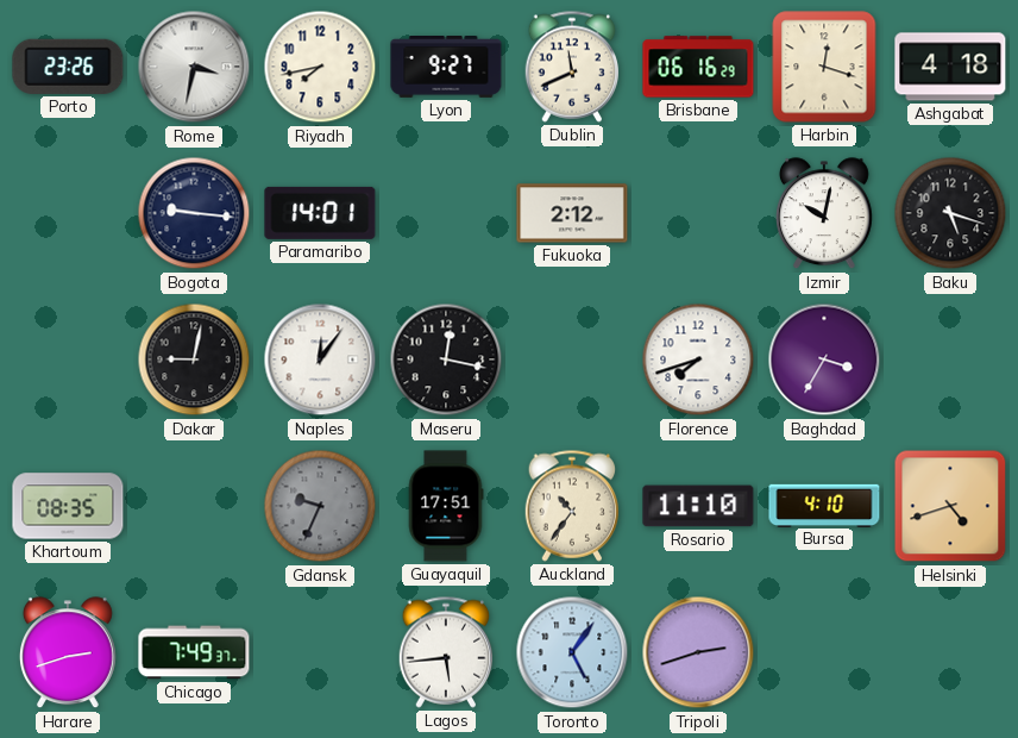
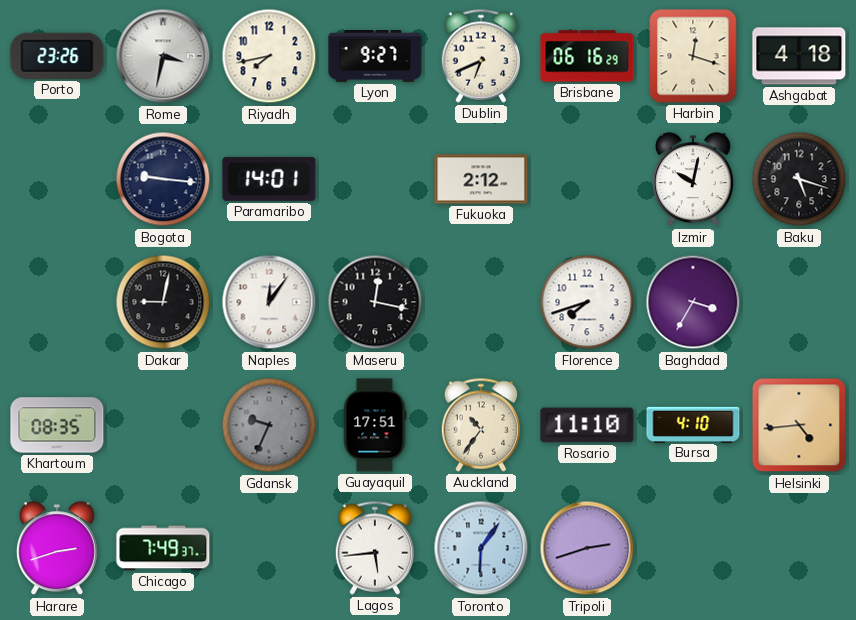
Dublin: 11:41 -> 6:41
Helsinki: 4:42 -> 4:44
Toronto: 5:06 -> 6:06
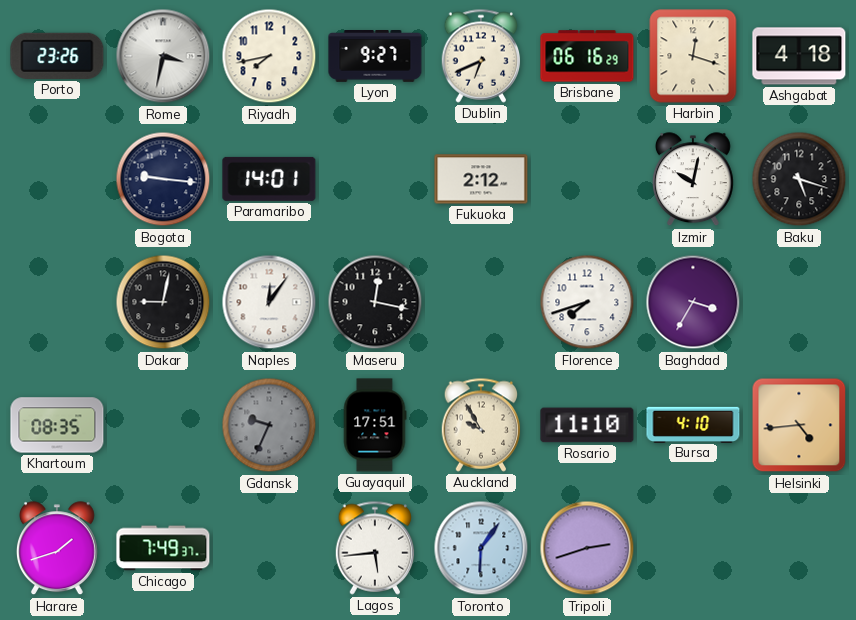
Auckland: 10:36 -> 9:55
Harare: 2:42 -> 1:42
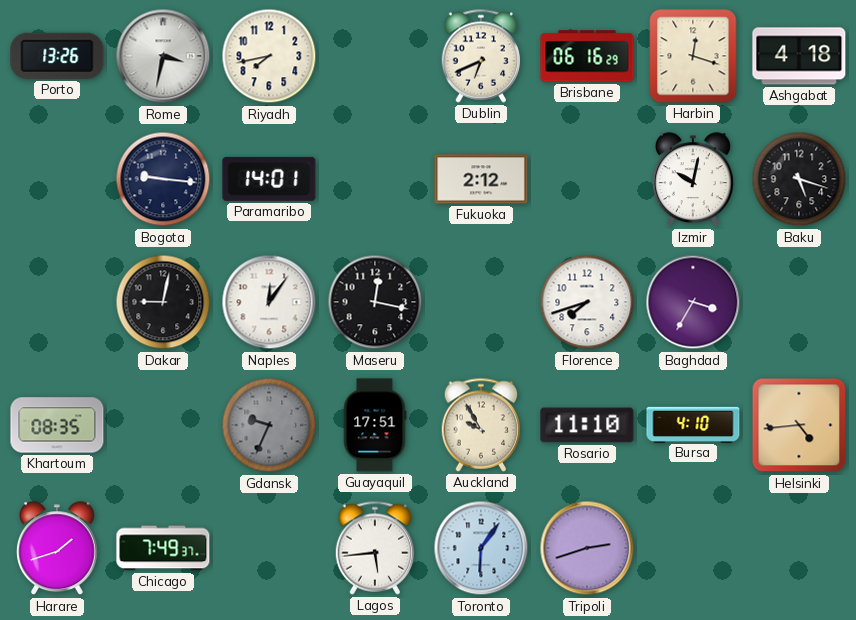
Porto: 23:26 -> 13:26
Lyon: 9:27 -> none
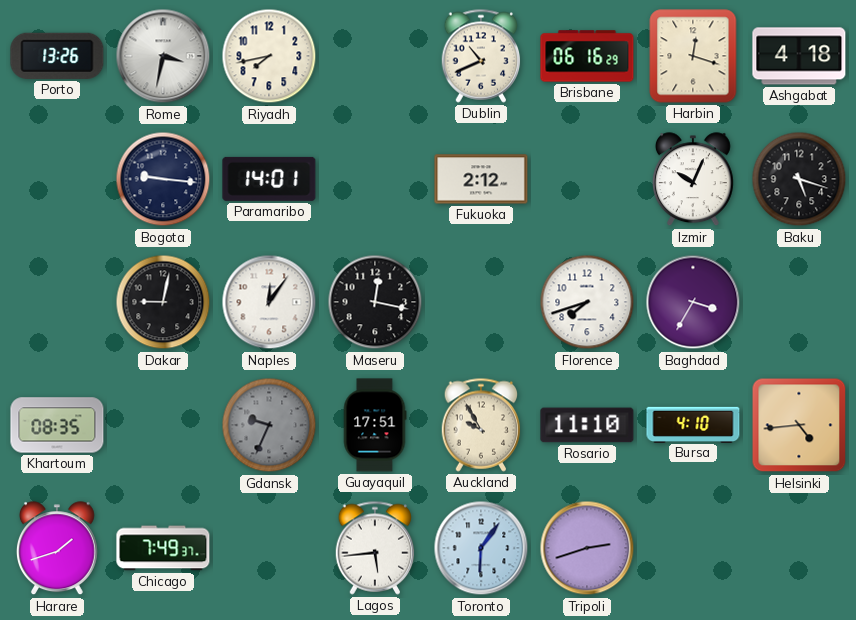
Dublin: 6:41 -> 10:41
Izmir: 10:02 -> 10:04
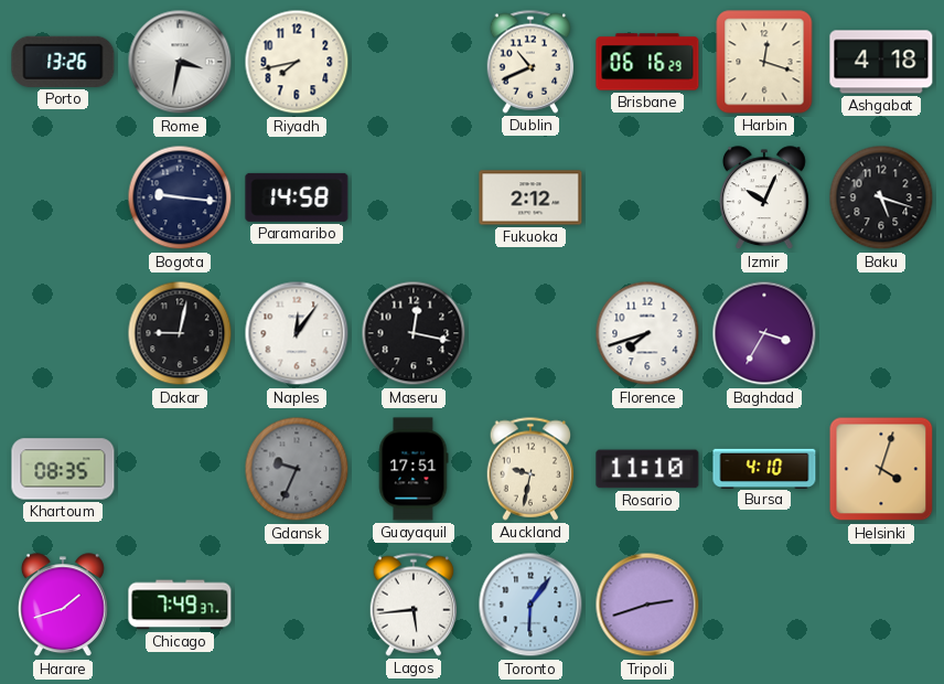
Paramaribo: 14:01 -> 14:58
Auckland: 9:55 -> 9:32
Helsinki: 4:44 -> 4:03
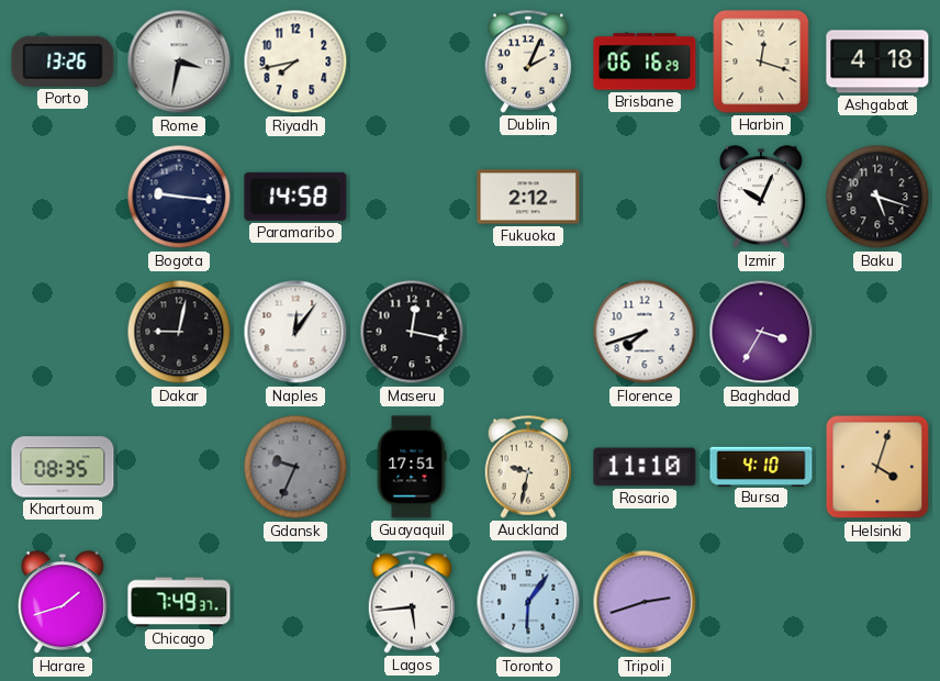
Dublin: 10:41 -> 2:04
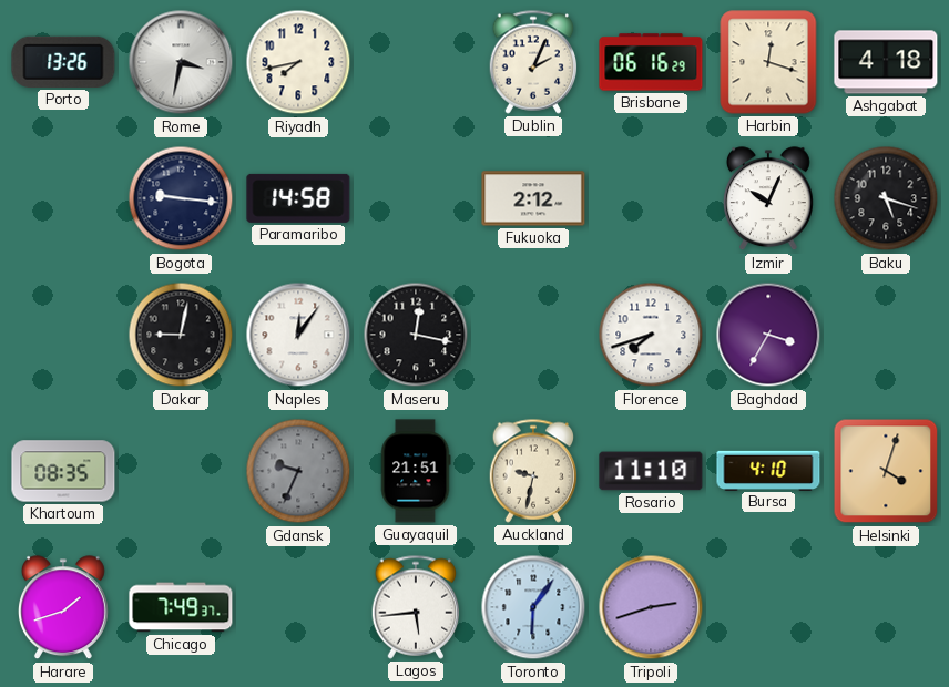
Guayaquil: 17:51 -> 21:51
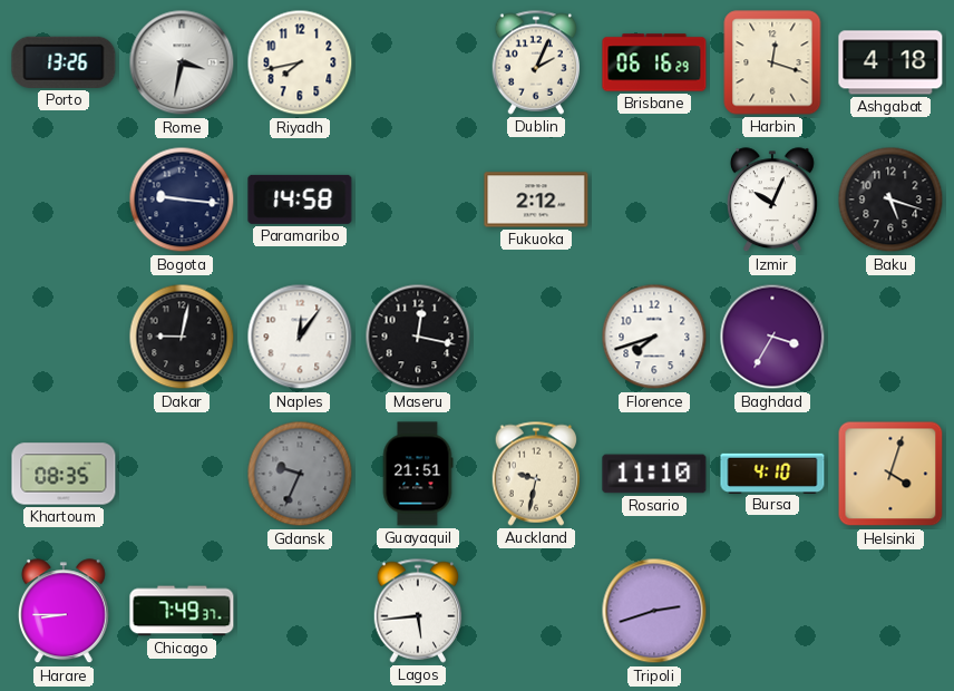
Harare: 1:42 -> 8:45
Toronto: 6:06 -> none
